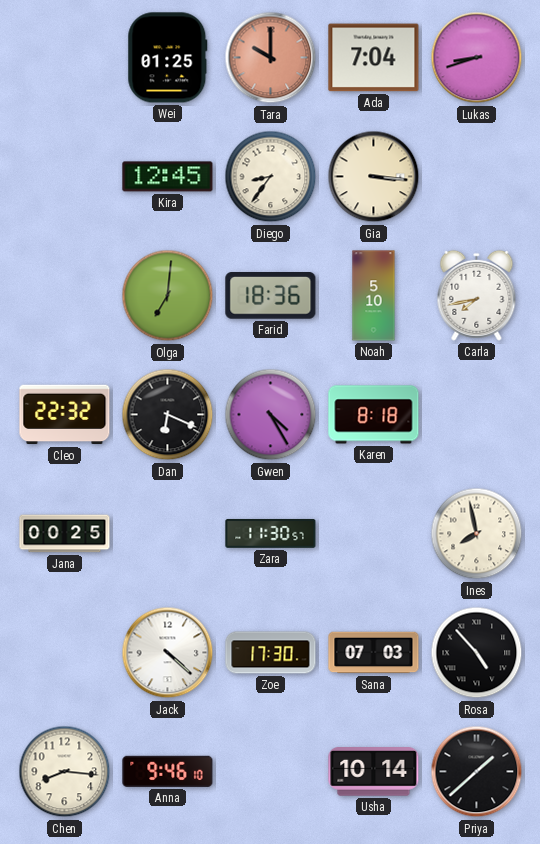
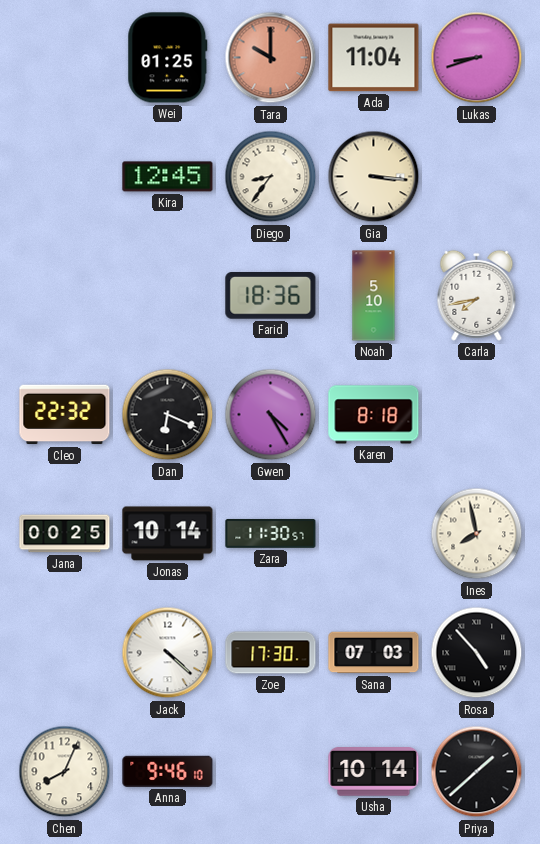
Ada: 7:04 -> 11:04
Olga: 7:01 -> none
Jonas: none -> 10:14
Chen: 8:16 -> 8:04
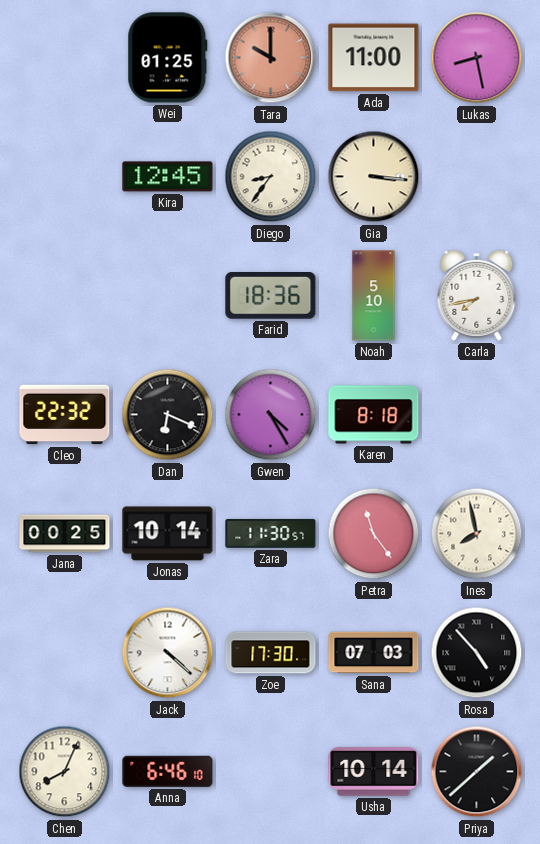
Ada: 11:04 -> 11:00
Lukas: 8:42 -> 8:28
Petra: none -> 11:24
Anna: 9:46 -> 6:46
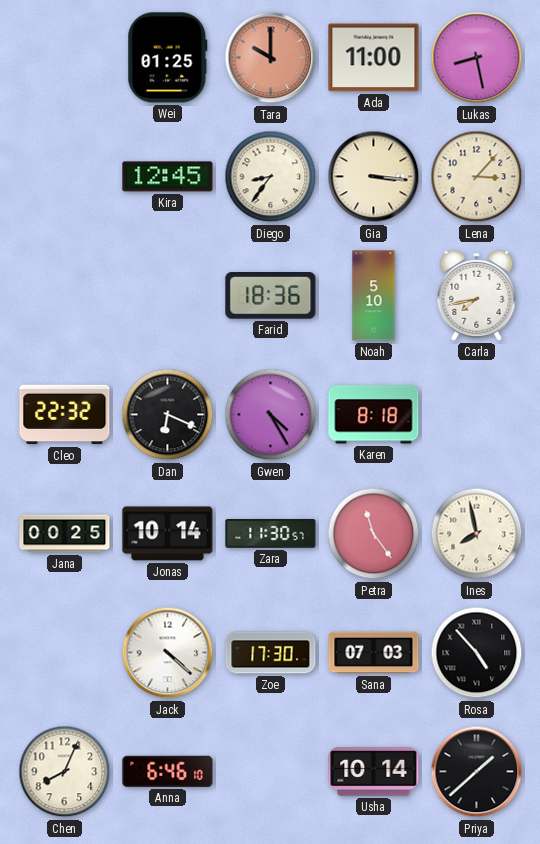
Lena: none -> 3:07
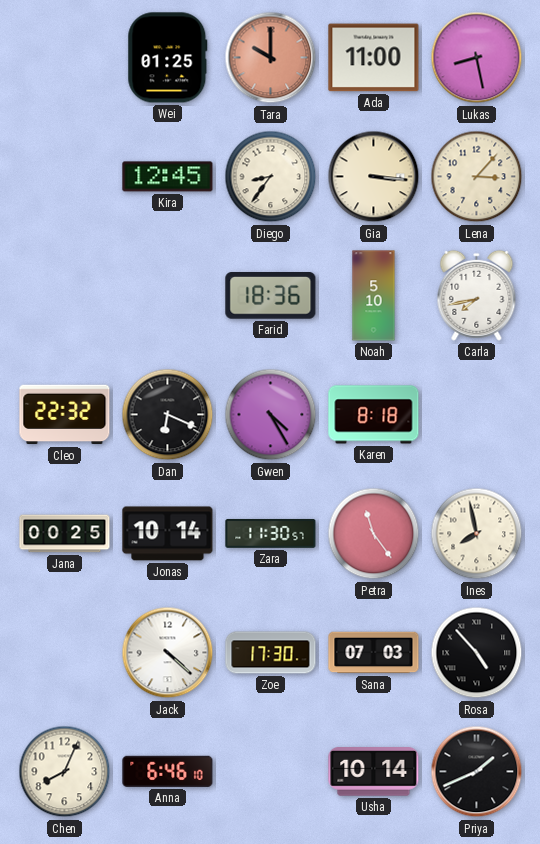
Priya: 1:38 -> 1:41
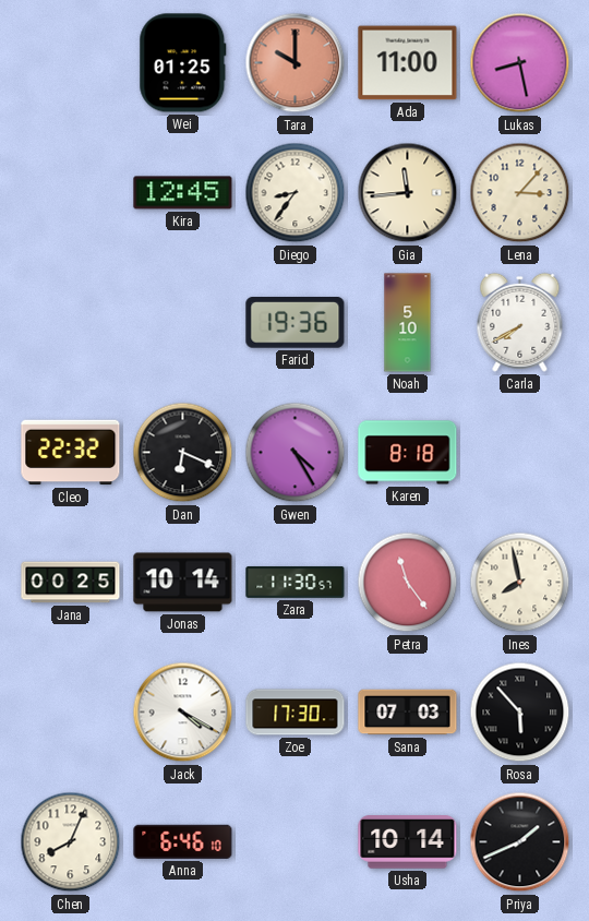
Gia: 3:16 -> 11:44
Farid: 18:36 -> 19:36
Carla: 7:43 -> 7:40
Jack: 4:22 -> 4:20
Rosa: 4:53 -> 5:53
